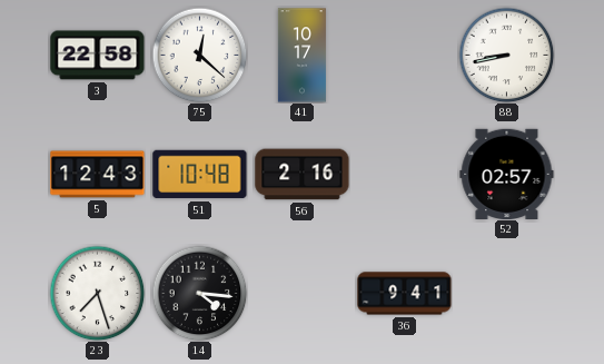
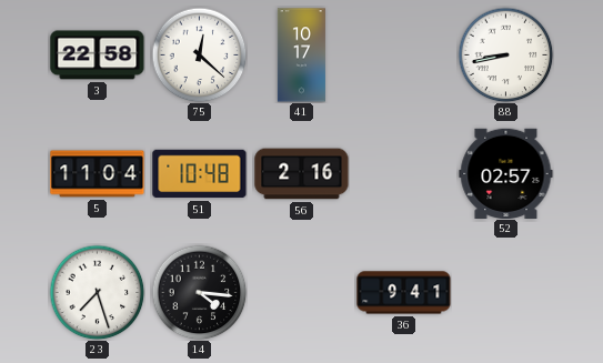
5: 12:43 -> 11:04
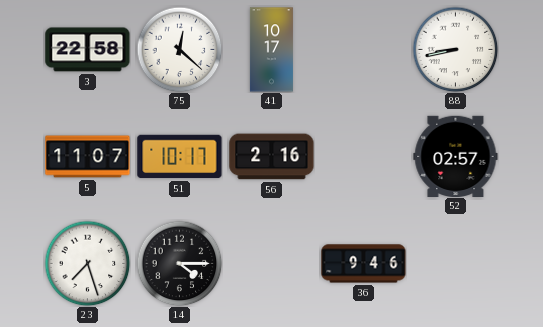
5: 11:04 -> 11:07
51: 10:48 -> 10:17
14: 4:16 -> 4:15
36: 9:41 -> 9:46
